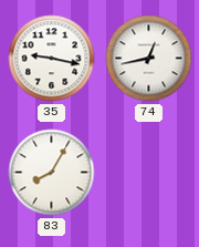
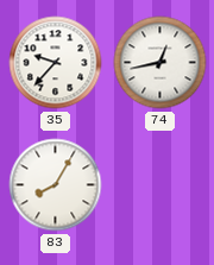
35: 9:17 -> 9:37
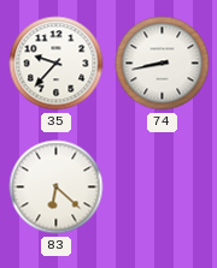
74: 12:43 -> 8:43
83: 8:05 -> 6:22
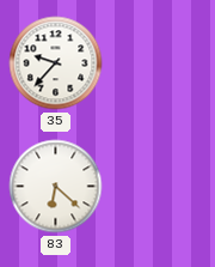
74: 8:43 -> none
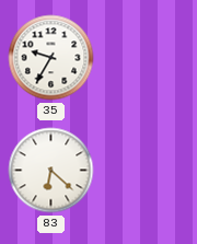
35: 9:37 -> 9:35
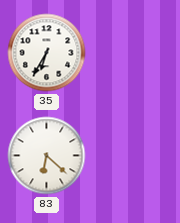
35: 9:35 -> 6:35
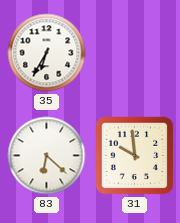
31: none -> 9:59
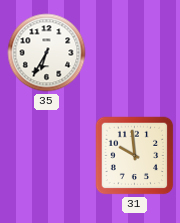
83: 6:22 -> none
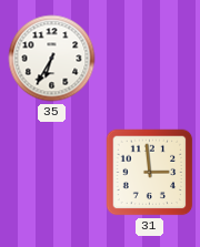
31: 9:59 -> 2:59
